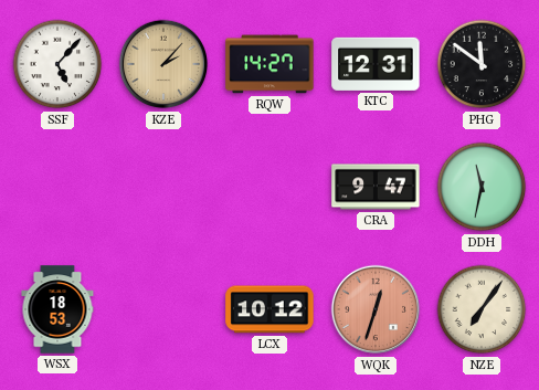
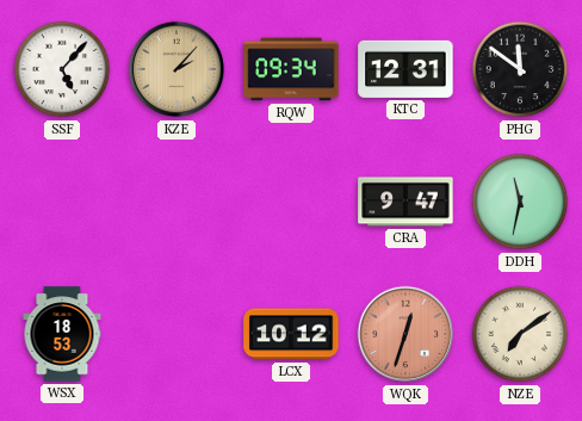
RQW: 14:27 -> 09:34
NZE: 7:06 -> 7:09
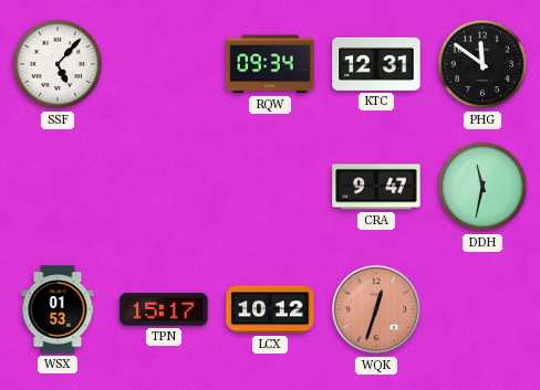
KZE: 2:07 -> none
WSX: 18:53 -> 01:53
TPN: none -> 15:17
NZE: 7:09 -> none
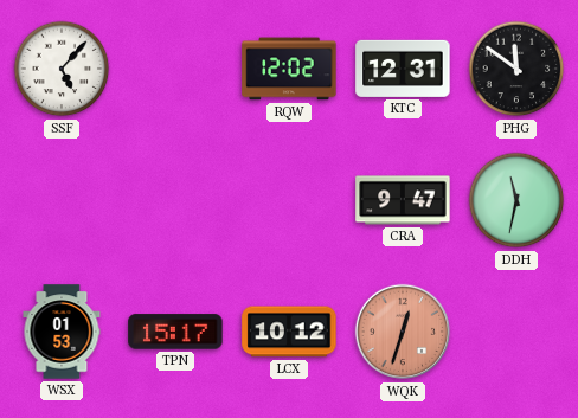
RQW: 09:34 -> 12:02
